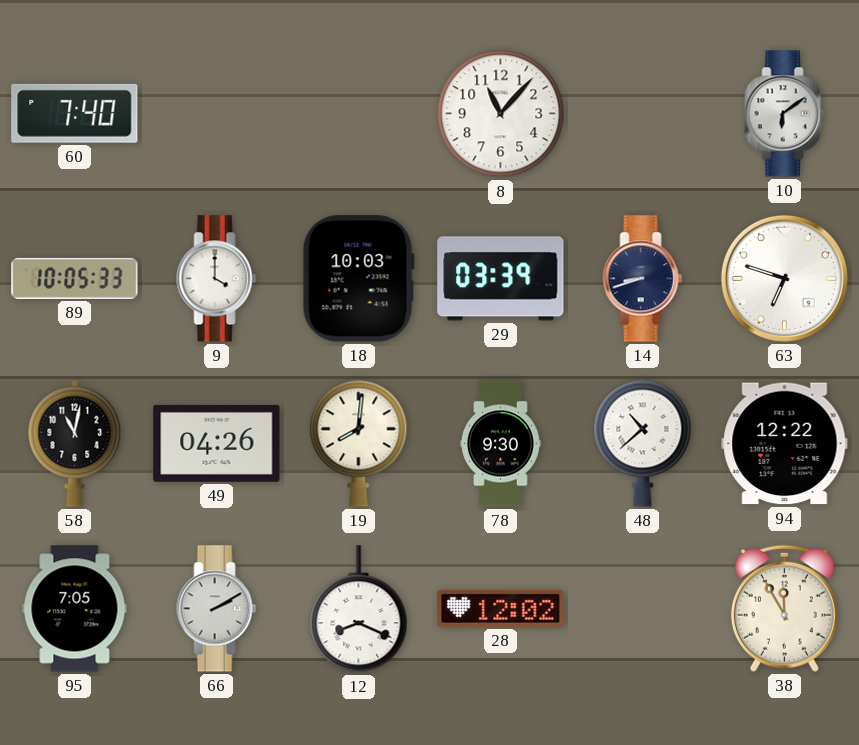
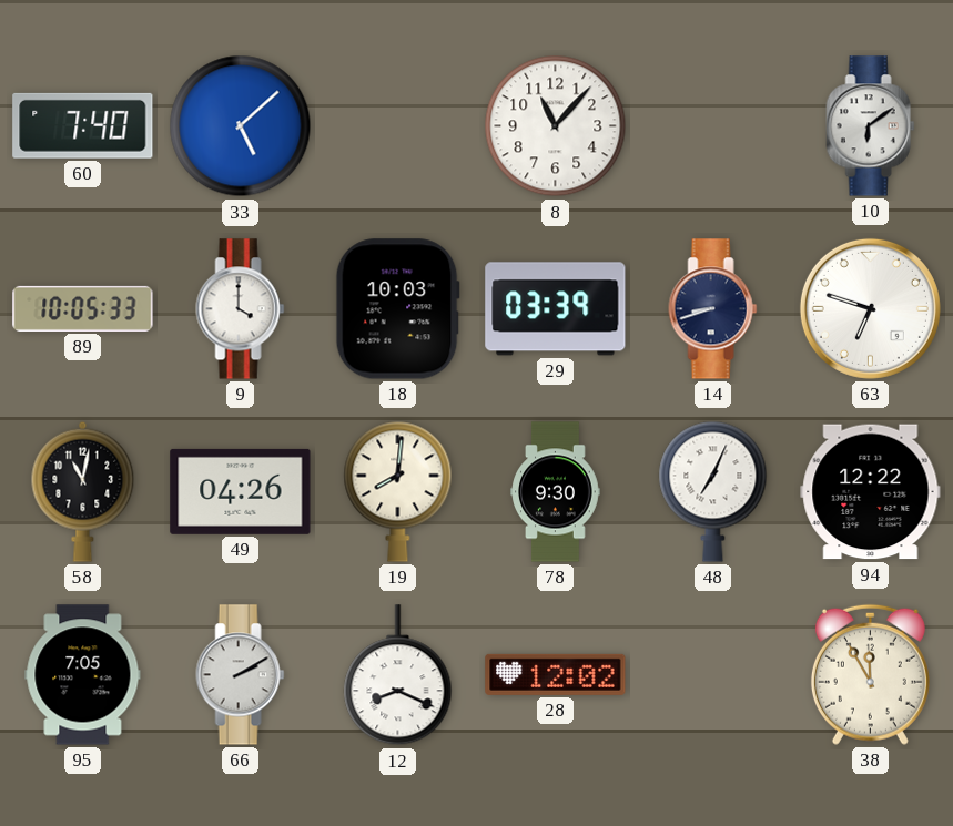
33: none -> 5:08
48: 10:38 -> 7:04
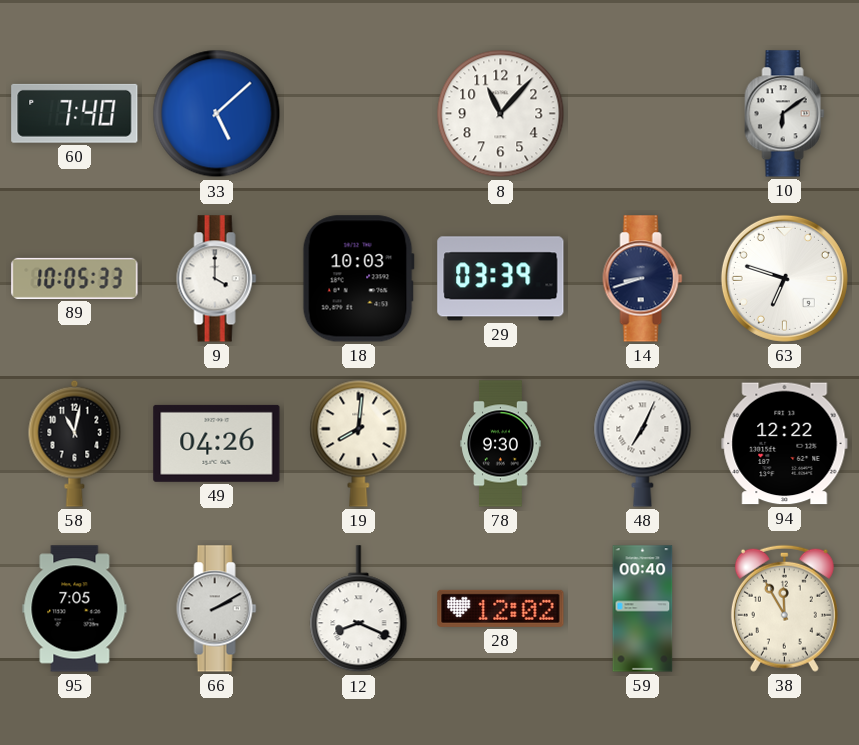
59: none -> 00:40
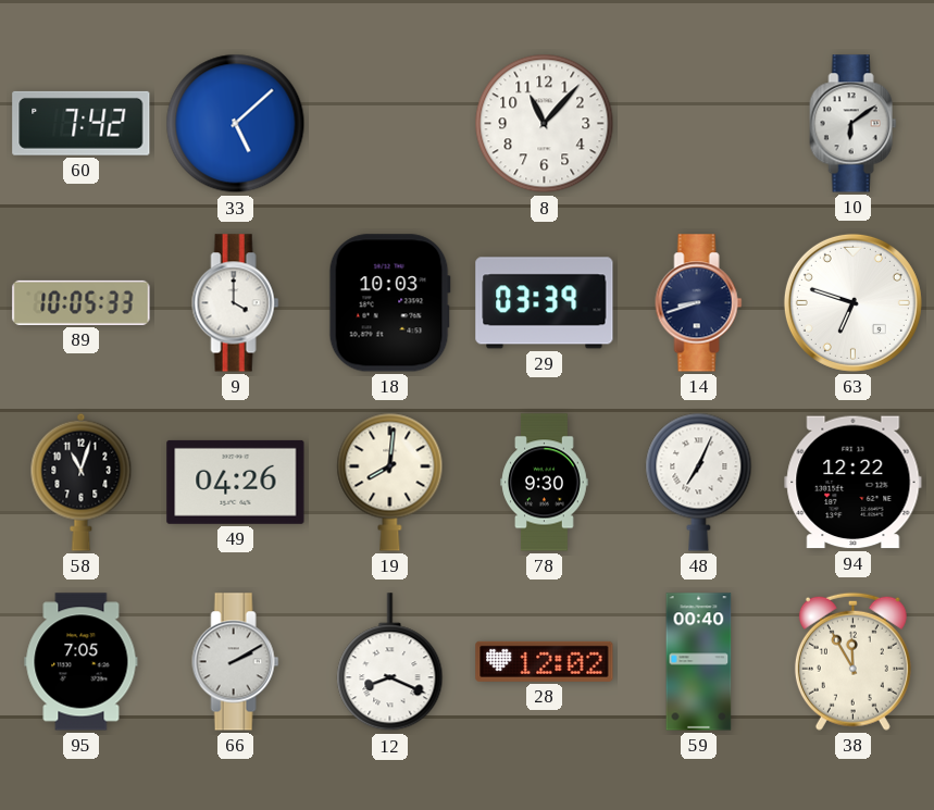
60: 7:40 -> 7:42
58: 11:02 -> 11:03
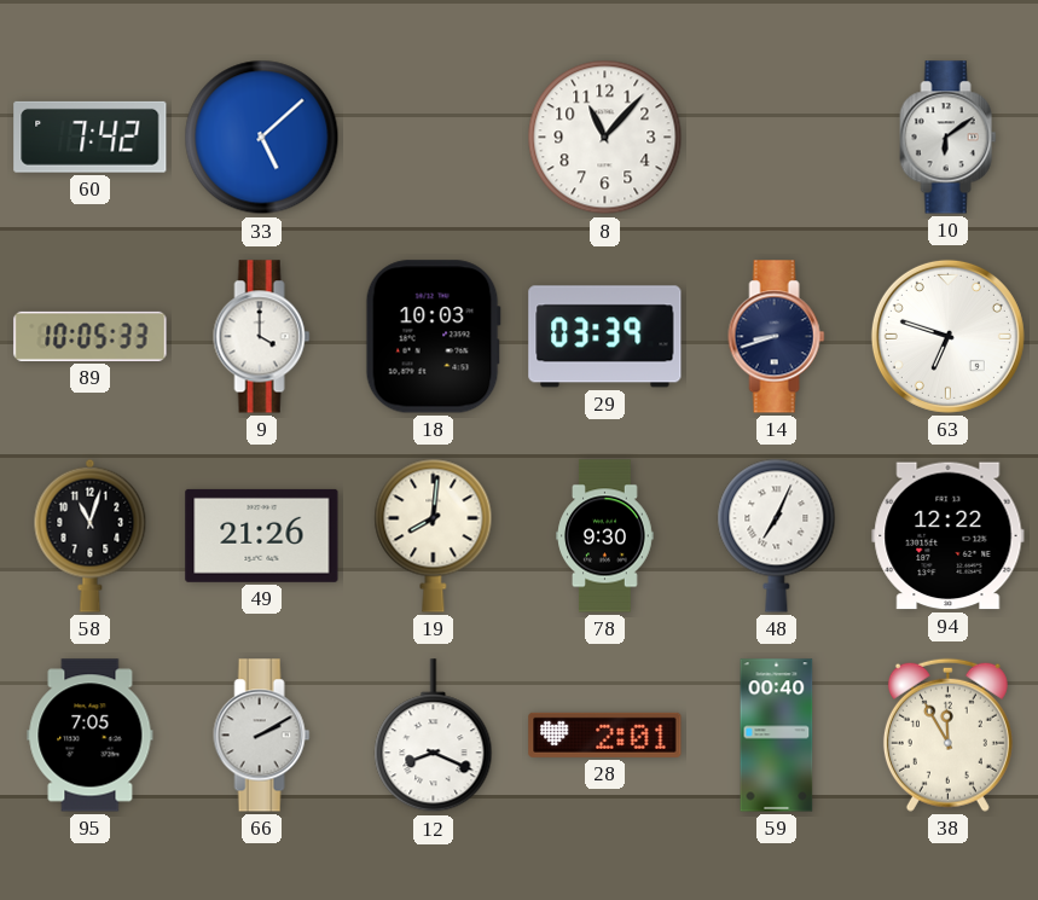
49: 04:26 -> 21:26
28: 12:02 -> 2:01
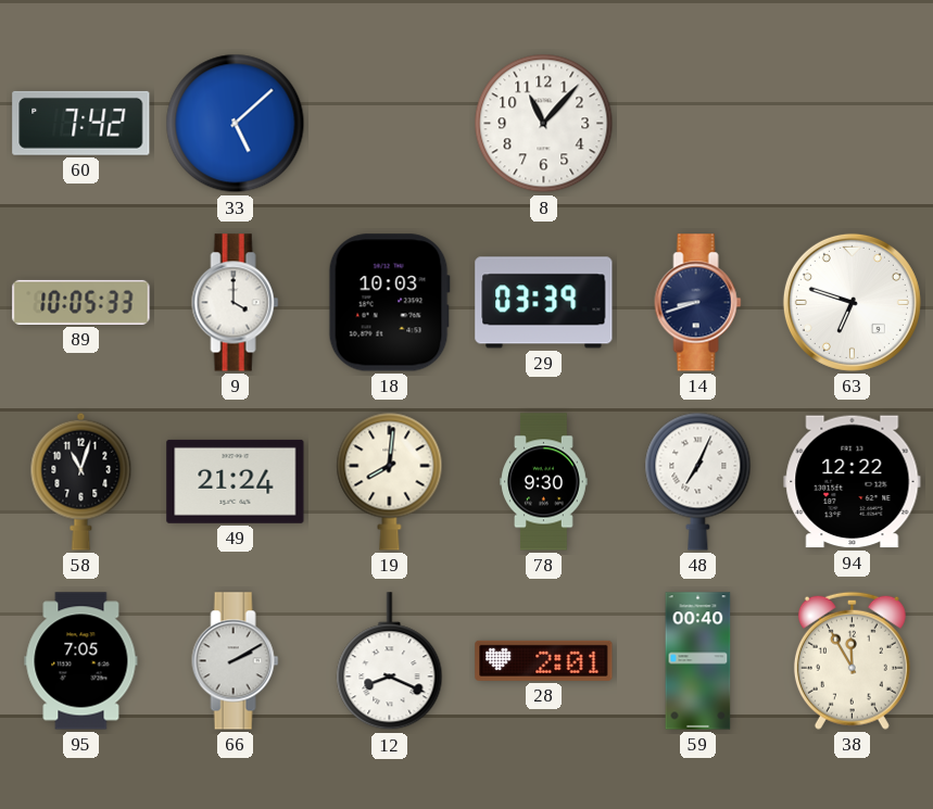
10: 6:09 -> none
49: 21:26 -> 21:24
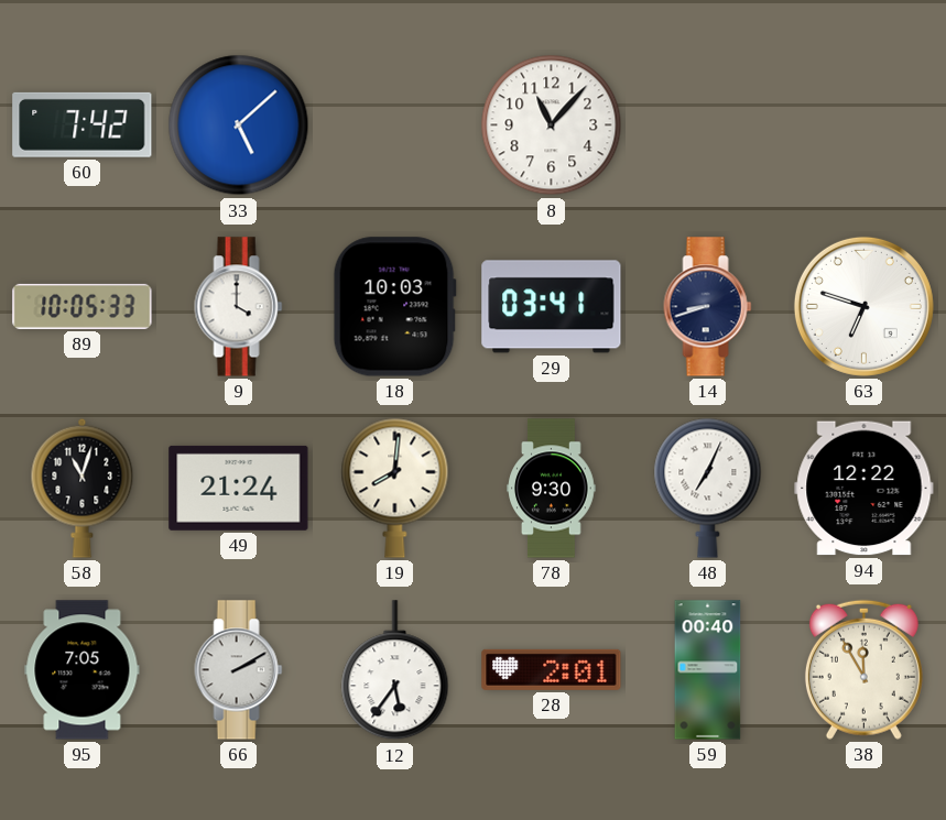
29: 03:39 -> 03:41
12: 8:19 -> 5:36
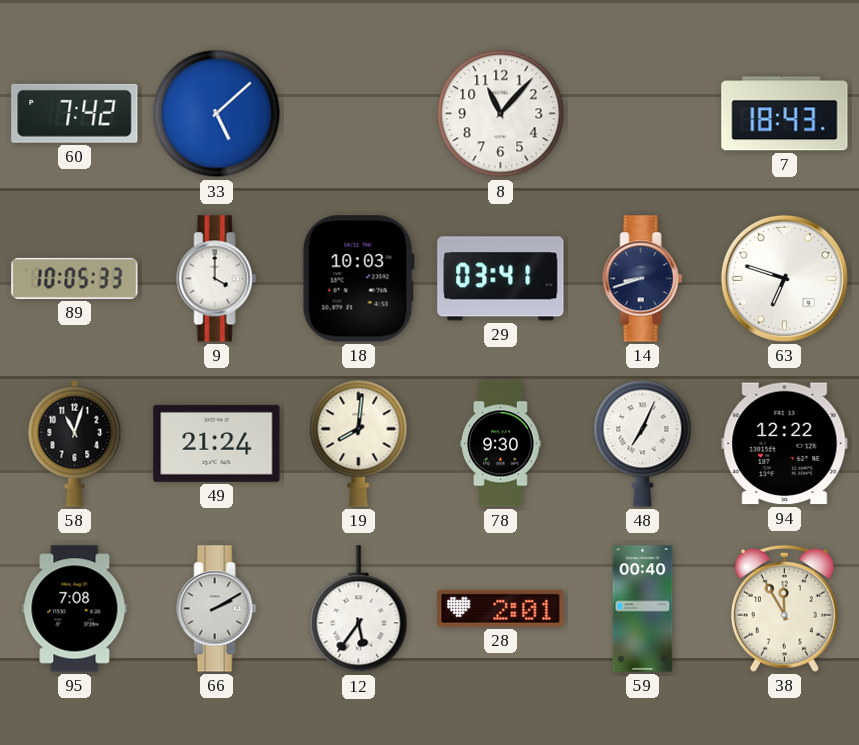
7: none -> 18:43
95: 7:05 -> 7:08
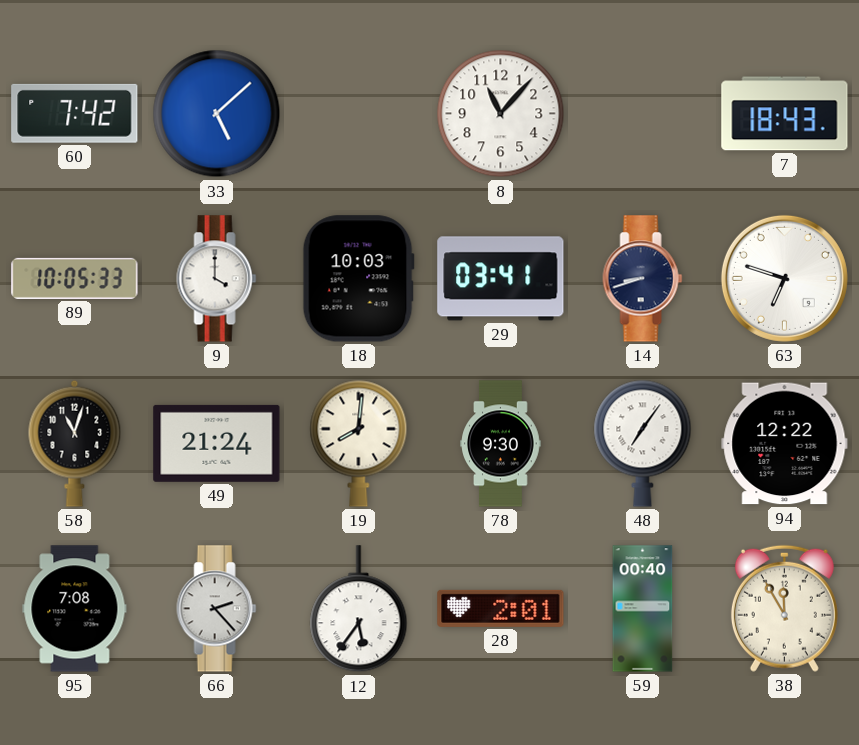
48: 7:04 -> 7:06
66: 2:10 -> 2:23
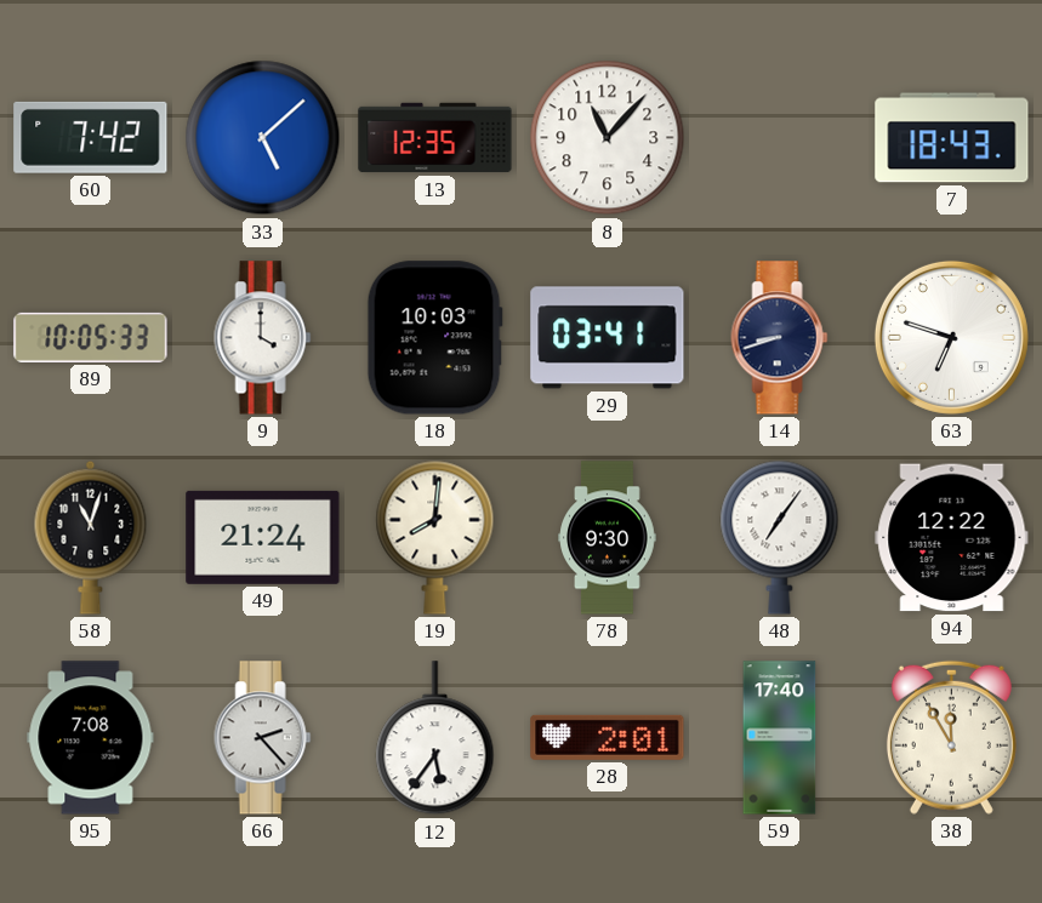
13: none -> 12:35
59: 00:40 -> 17:40
